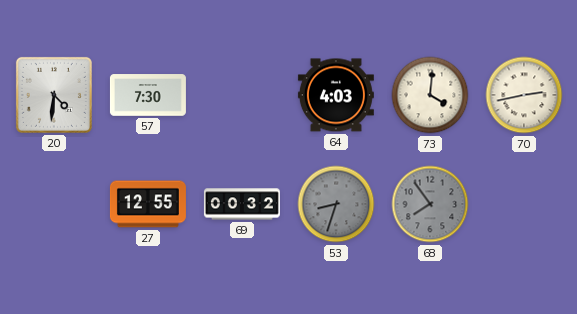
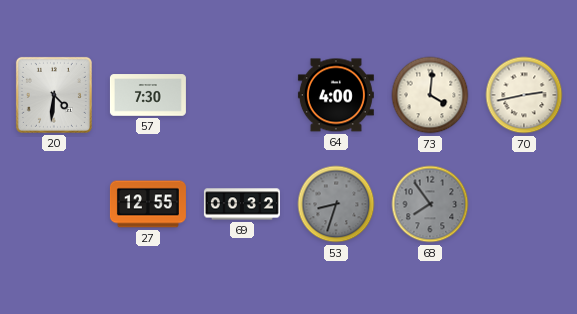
64: 4:03 -> 4:00
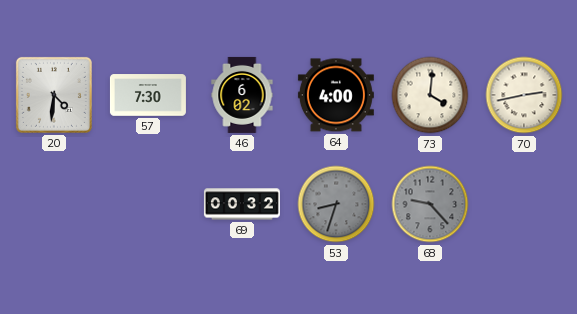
46: none -> 6:02
27: 12:55 -> none
68: 7:54 -> 9:23
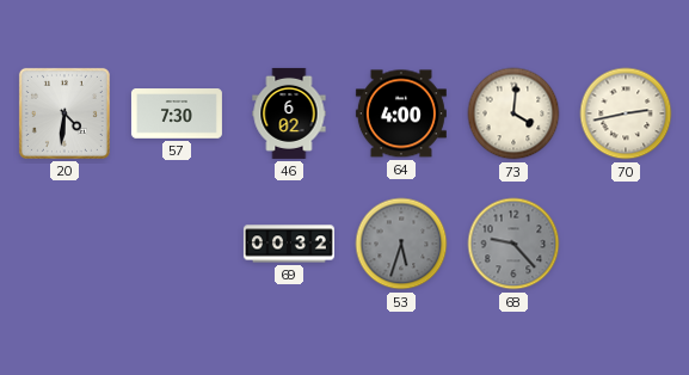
53: 8:33 -> 5:33
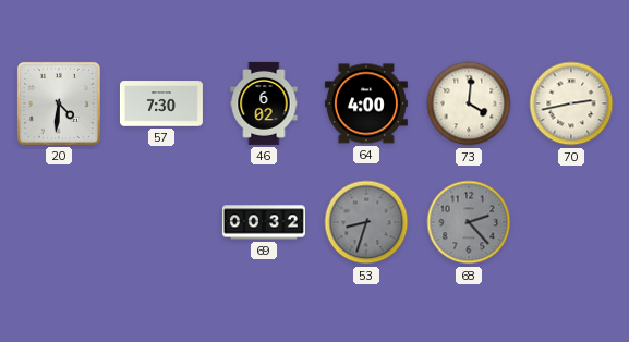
53: 5:33 -> 8:33
68: 9:23 -> 2:23
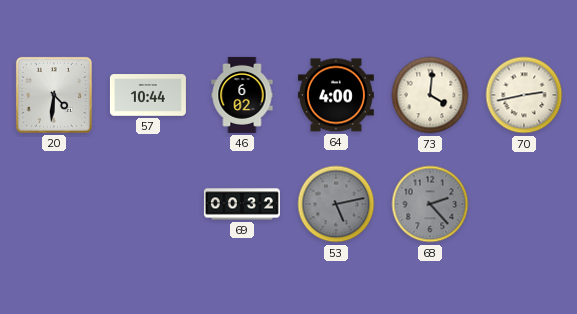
57: 7:30 -> 10:44
53: 8:33 -> 5:13
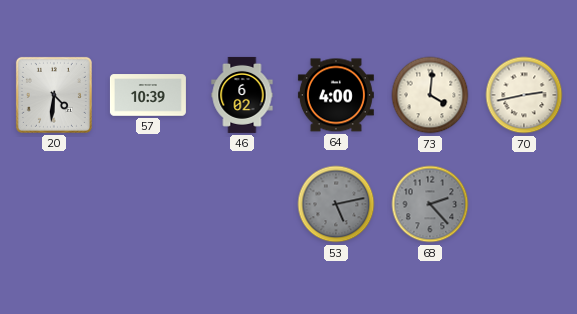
57: 10:44 -> 10:39
69: 00:32 -> none
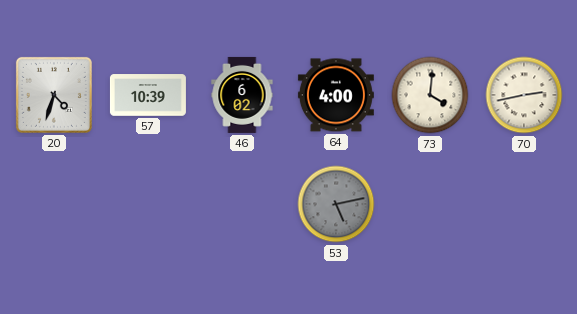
20: 4:31 -> 4:33
68: 2:23 -> none
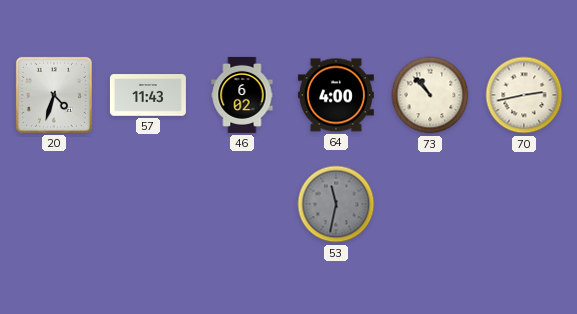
57: 10:39 -> 11:43
73: 4:01 -> 10:53
53: 5:13 -> 11:32
